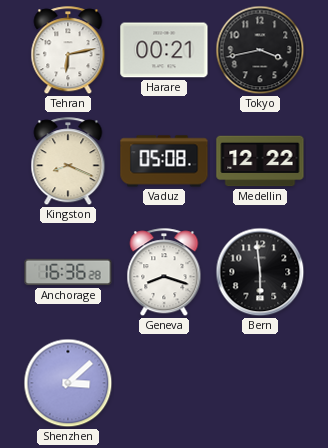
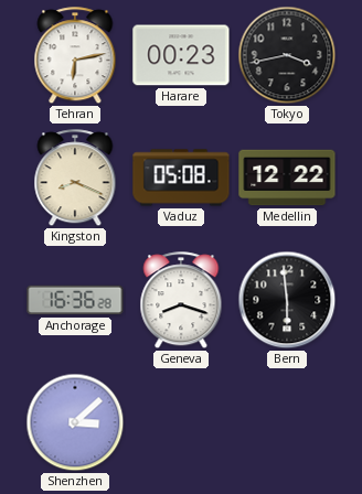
Harare: 00:21 -> 00:23
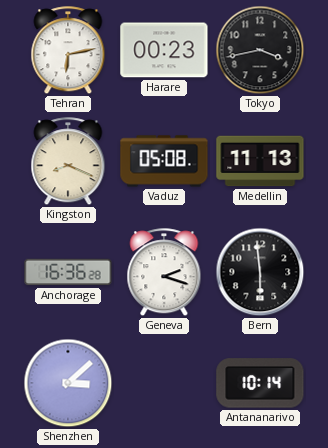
Medellin: 12:22 -> 11:13
Geneva: 8:18 -> 2:18
Antananarivo: none -> 10:14
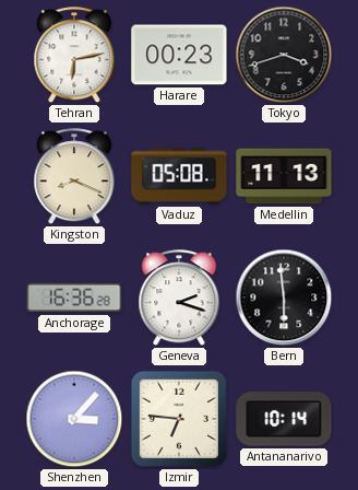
Tokyo: 3:43 -> 3:42
Shenzhen: 3:08 -> 3:07
Izmir: none -> 6:46
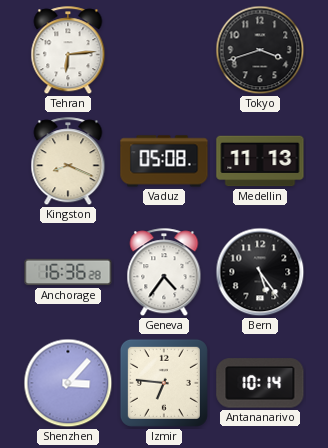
Tehran: 6:13 -> 6:14
Harare: 00:23 -> none
Geneva: 2:18 -> 4:36
Bern: 5:59 -> 5:24
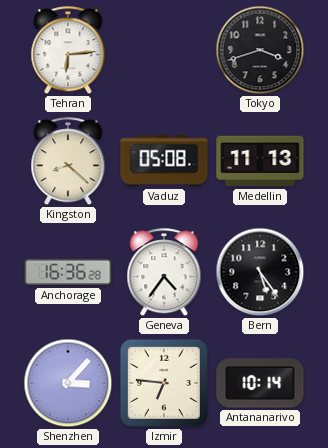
Kingston: 8:19 -> 8:22
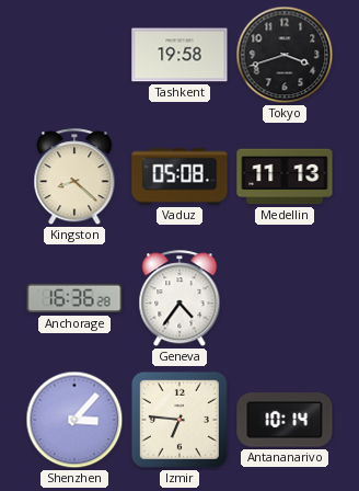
Tehran: 6:14 -> none
Tashkent: none -> 19:58
Bern: 5:24 -> none
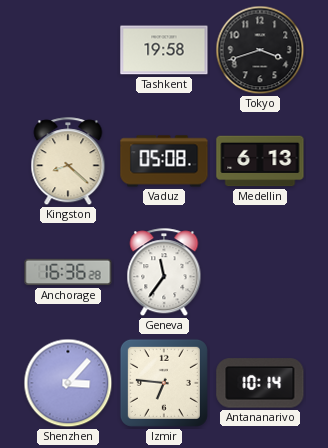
Medellin: 11:13 -> 6:13
Geneva: 4:36 -> 11:36
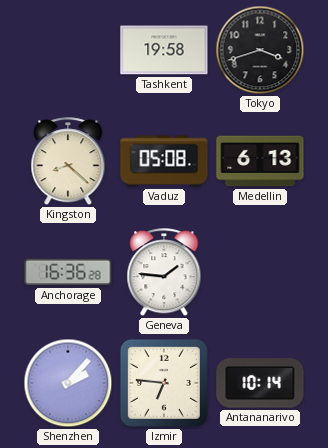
Geneva: 11:36 -> 1:46
Shenzhen: 3:07 -> 2:07
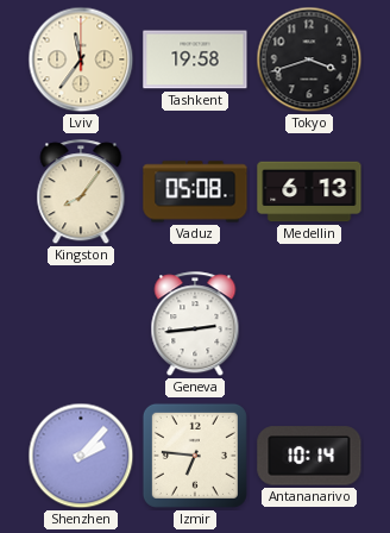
Lviv: none -> 11:36
Kingston: 8:22 -> 8:06
Anchorage: 16:36 -> none
Geneva: 1:46 -> 2:44
